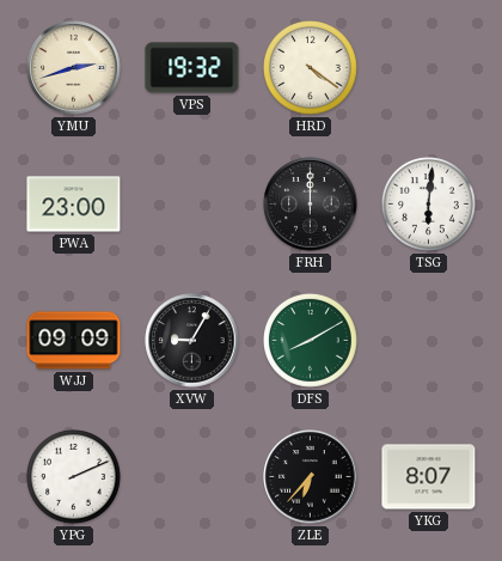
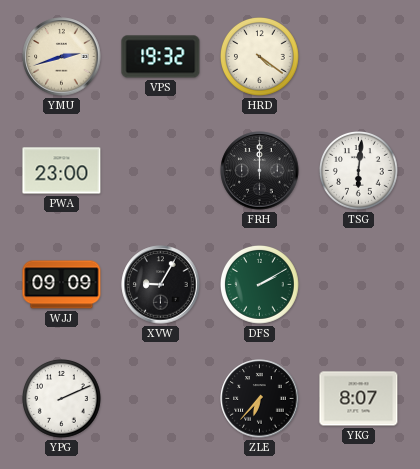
DFS: 8:10 -> 2:10
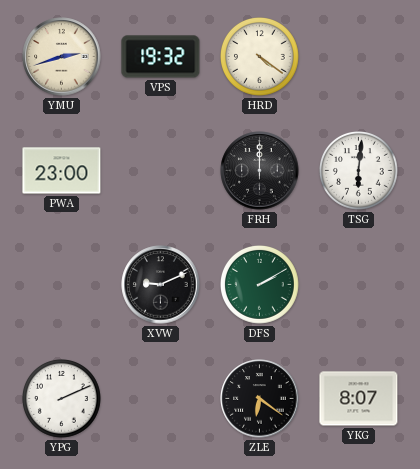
WJJ: 09:09 -> none
XVW: 9:05 -> 9:11
ZLE: 6:37 -> 6:21
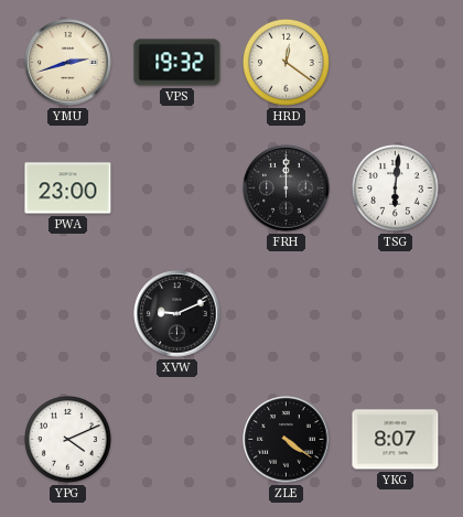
HRD: 4:21 -> 12:21
DFS: 2:10 -> none
YPG: 2:11 -> 4:11
ZLE: 6:21 -> 4:21
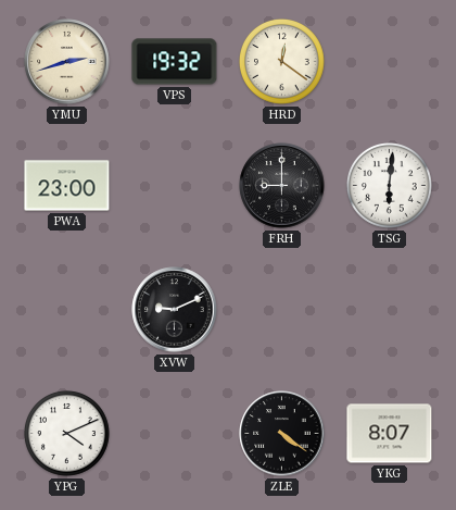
FRH: 12:00 -> 9:00
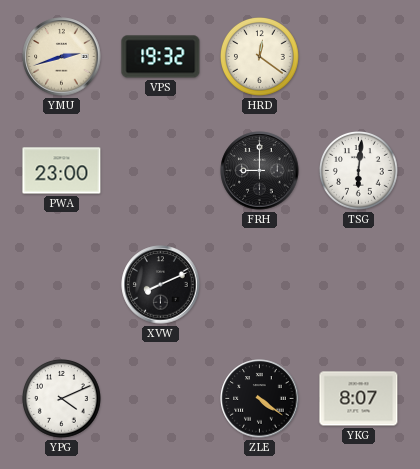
XVW: 9:11 -> 8:11
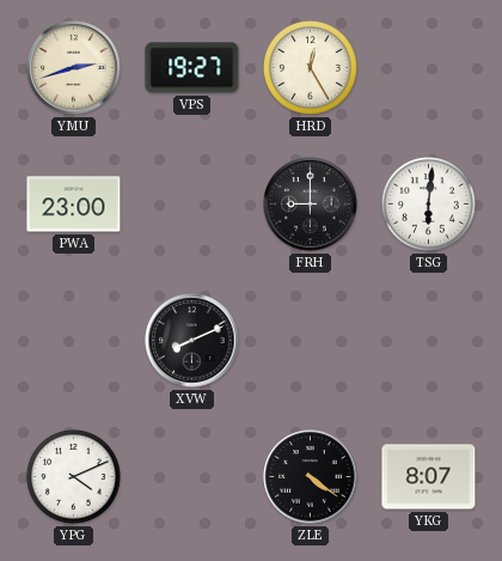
VPS: 19:32 -> 19:27
HRD: 12:21 -> 12:25
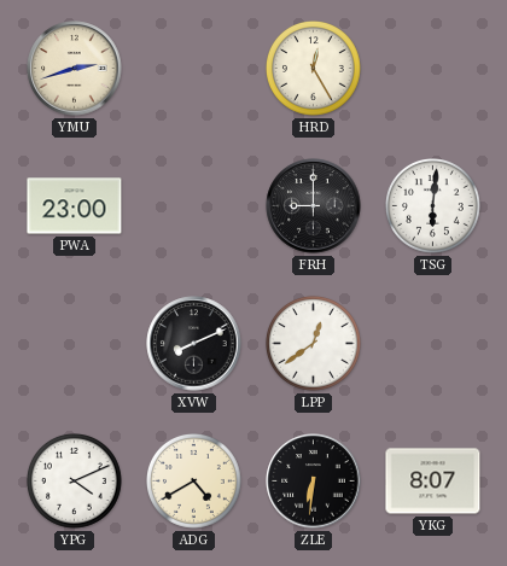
VPS: 19:27 -> none
LPP: none -> 12:39
ADG: none -> 4:40
ZLE: 4:21 -> 6:31
